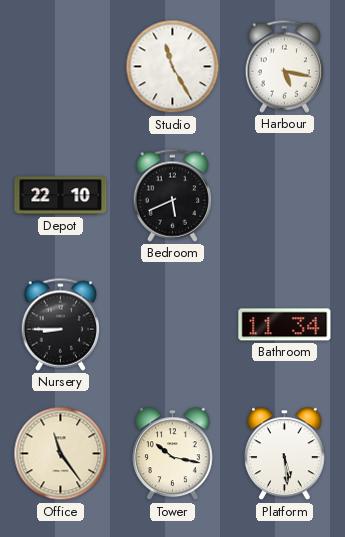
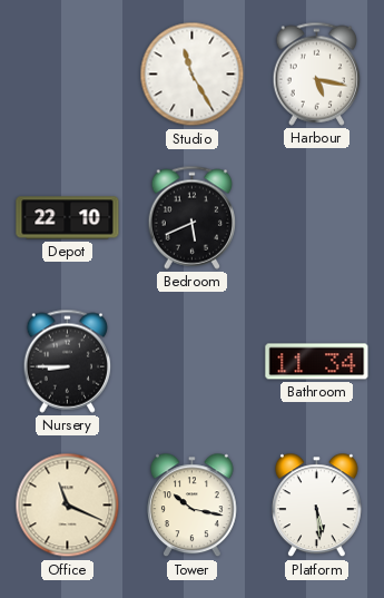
Office: 11:24 -> 11:19
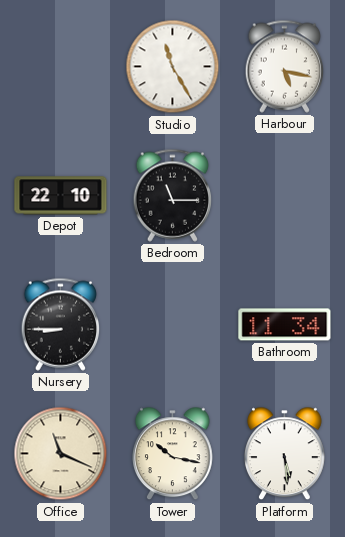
Bedroom: 5:41 -> 11:15
